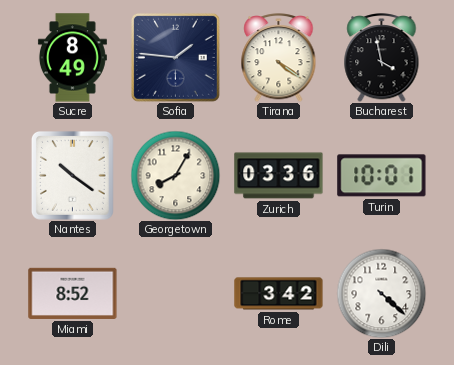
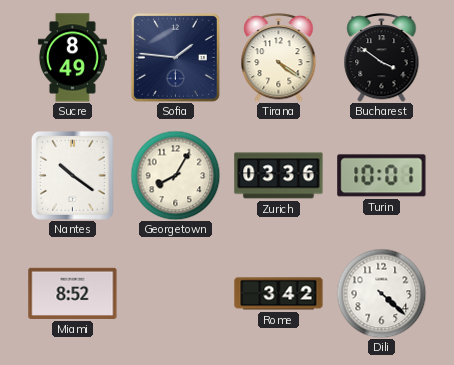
Bucharest: 3:58 -> 3:51
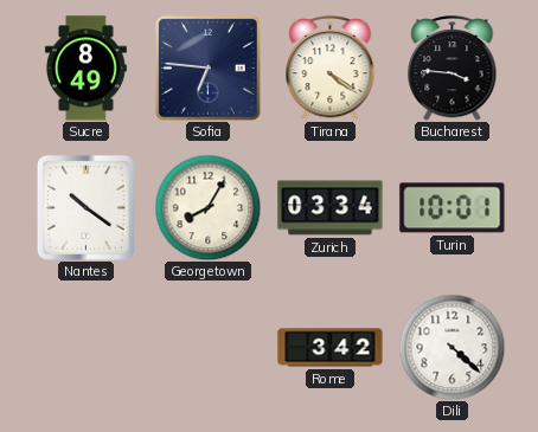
Sofia: 1:46 -> 6:46
Bucharest: 3:51 -> 3:46
Zurich: 03:36 -> 03:34
Miami: 8:52 -> none
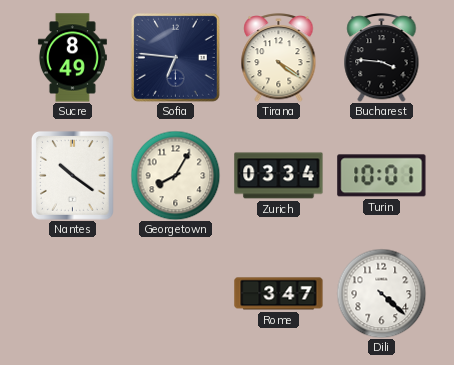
Rome: 3:42 -> 3:47
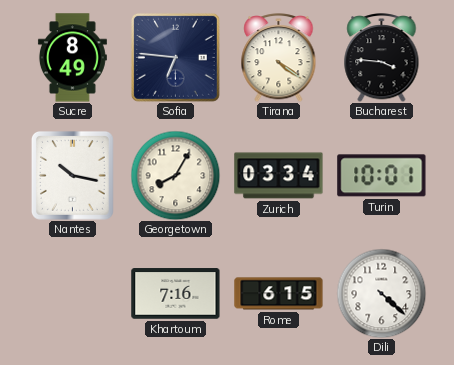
Nantes: 10:21 -> 10:17
Khartoum: none -> 7:16
Rome: 3:47 -> 6:15
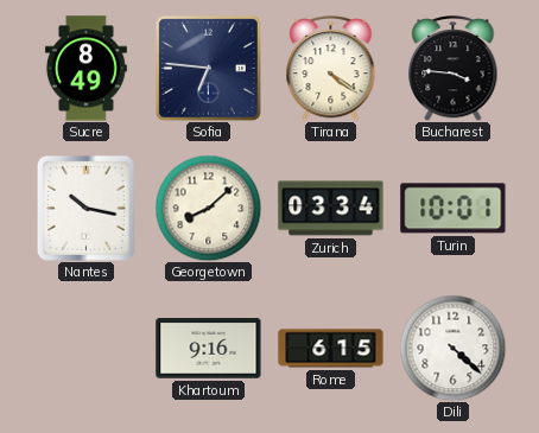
Georgetown: 8:05 -> 8:08
Khartoum: 7:16 -> 9:16
